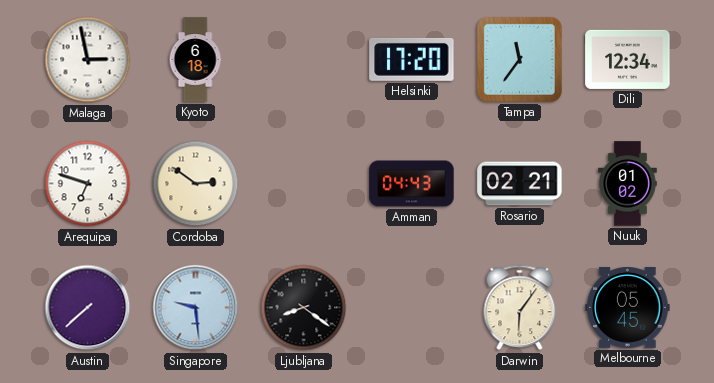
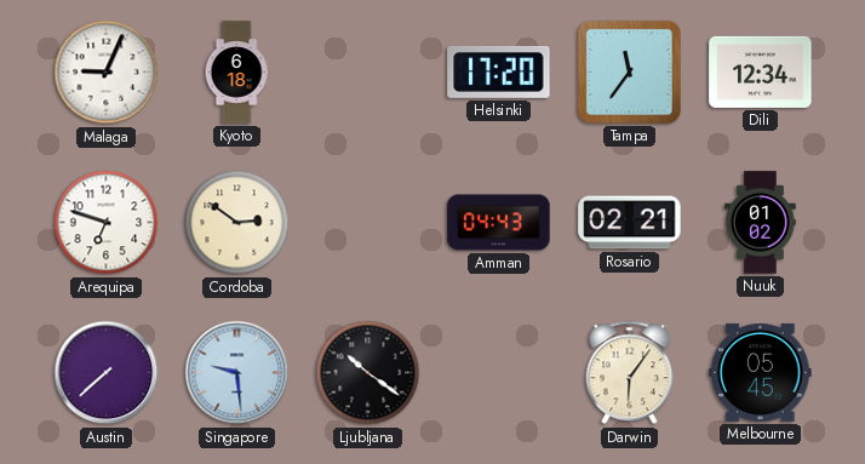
Malaga: 2:58 -> 9:04
Ljubljana: 8:21 -> 10:21
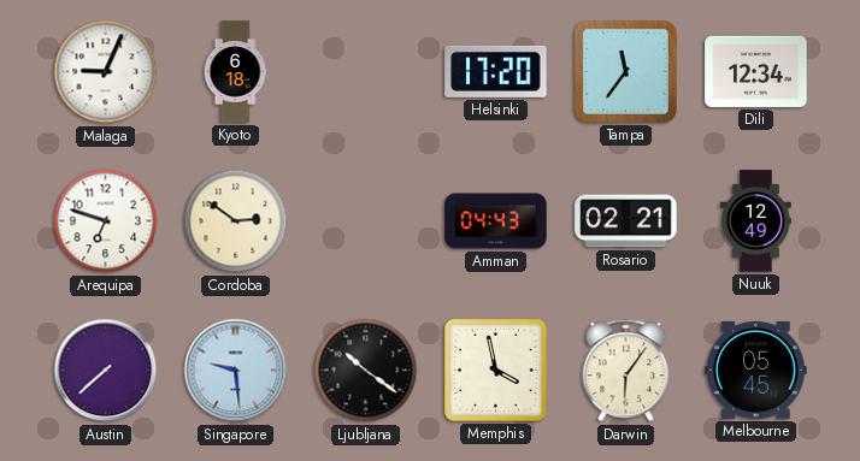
Nuuk: 01:02 -> 12:49
Memphis: none -> 3:58
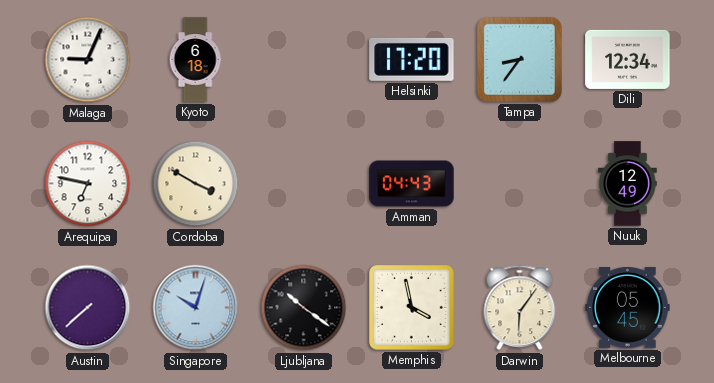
Tampa: 11:36 -> 8:36
Arequipa: 6:48 -> 6:47
Cordoba: 2:51 -> 3:50
Rosario: 02:21 -> none
Singapore: 9:29 -> 10:03
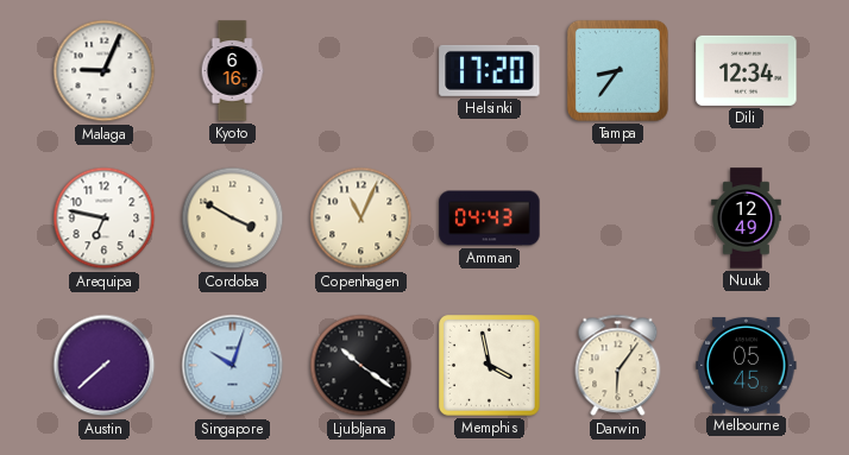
Kyoto: 6:18 -> 6:16
Copenhagen: none -> 11:04
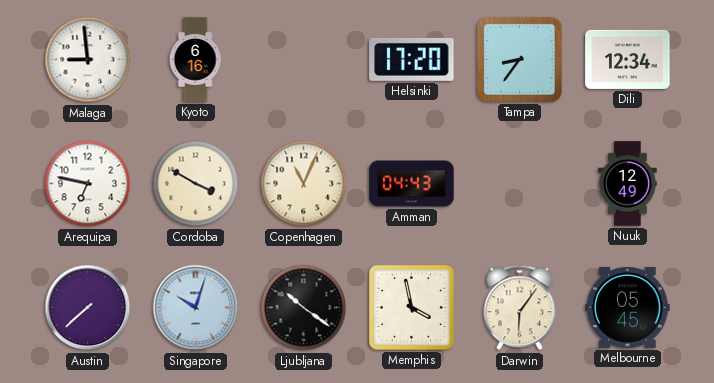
Malaga: 9:04 -> 8:59
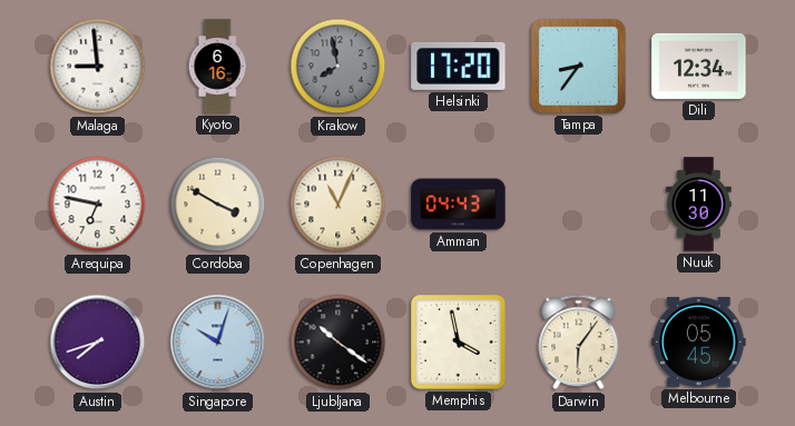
Krakow: none -> 7:58
Nuuk: 12:49 -> 11:30
Austin: 7:38 -> 7:42
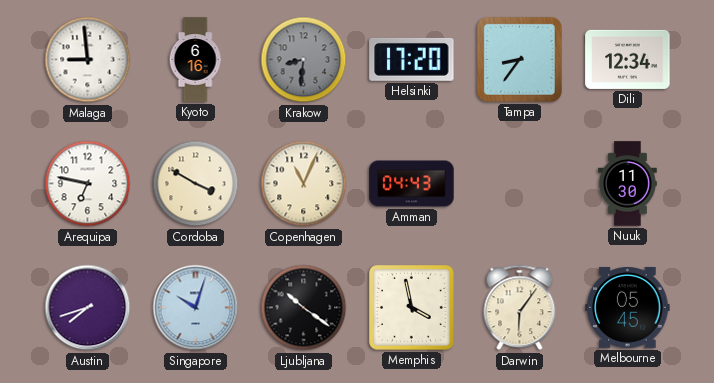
Krakow: 7:58 -> 8:31
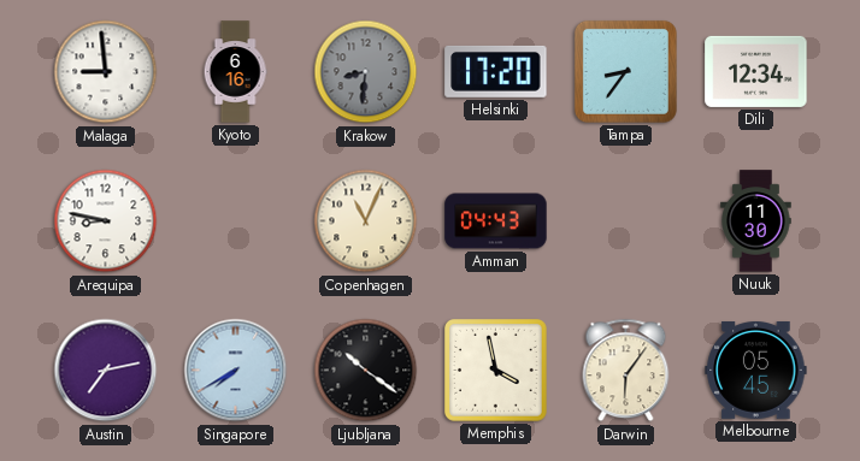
Arequipa: 6:47 -> 8:47
Cordoba: 3:50 -> none
Austin: 7:42 -> 7:13
Singapore: 10:03 -> 7:40
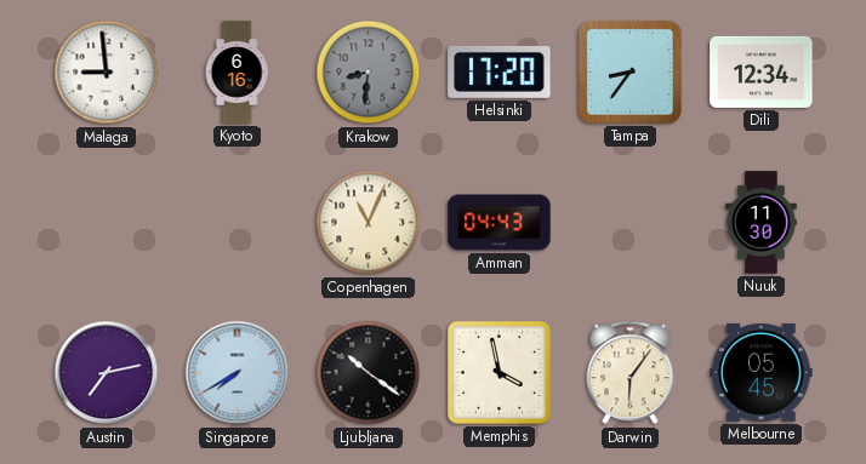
Arequipa: 8:47 -> none
